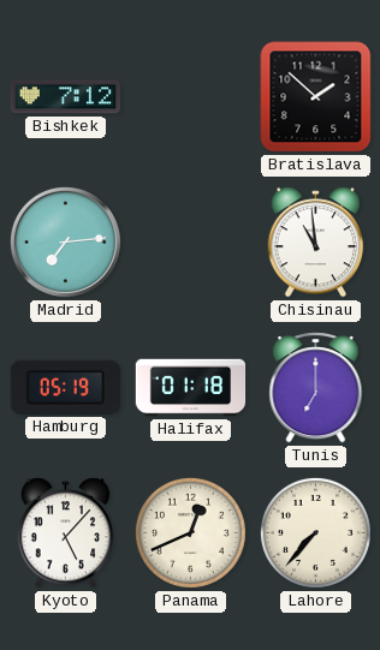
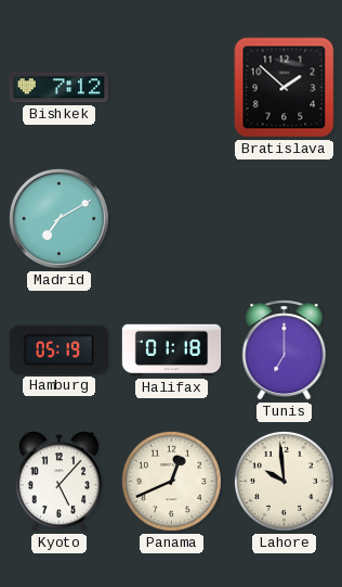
Madrid: 7:14 -> 7:10
Chisinau: 10:59 -> none
Lahore: 7:37 -> 9:59
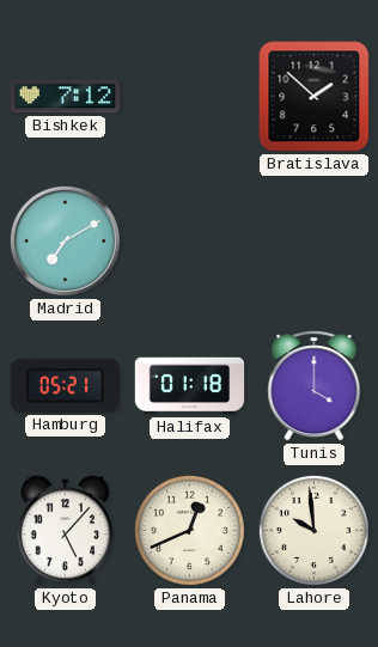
Hamburg: 05:19 -> 05:21
Tunis: 7:00 -> 4:00
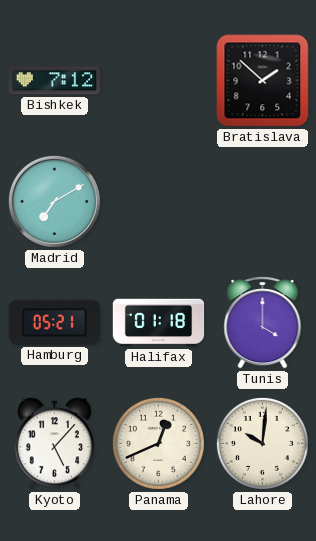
Lahore: 9:59 -> 10:01
